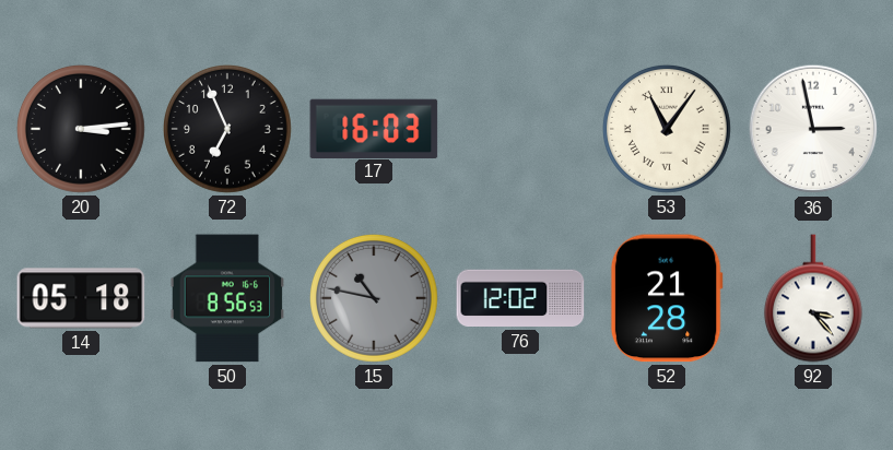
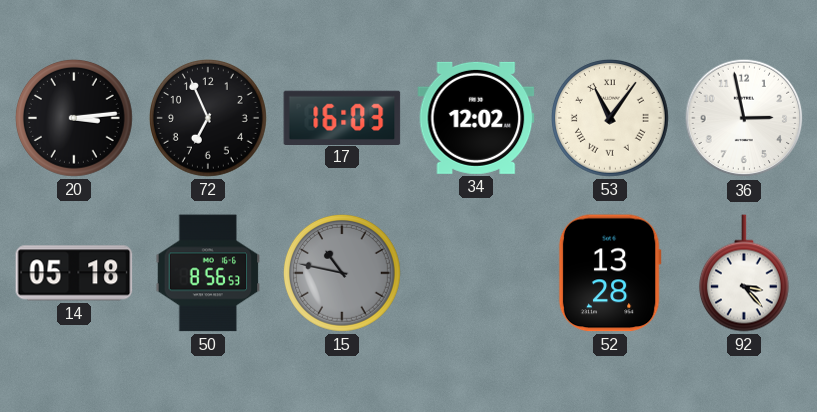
34: none -> 12:02
76: 12:02 -> none
52: 21:28 -> 13:28
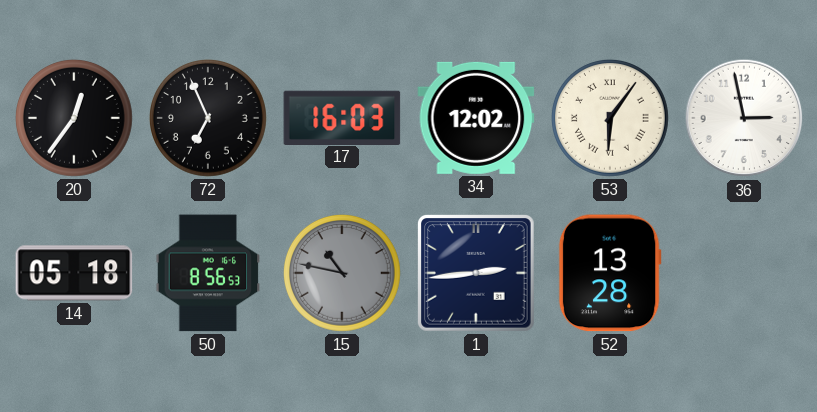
20: 3:14 -> 12:36
53: 11:06 -> 6:06
1: none -> 2:44
92: 3:23 -> none
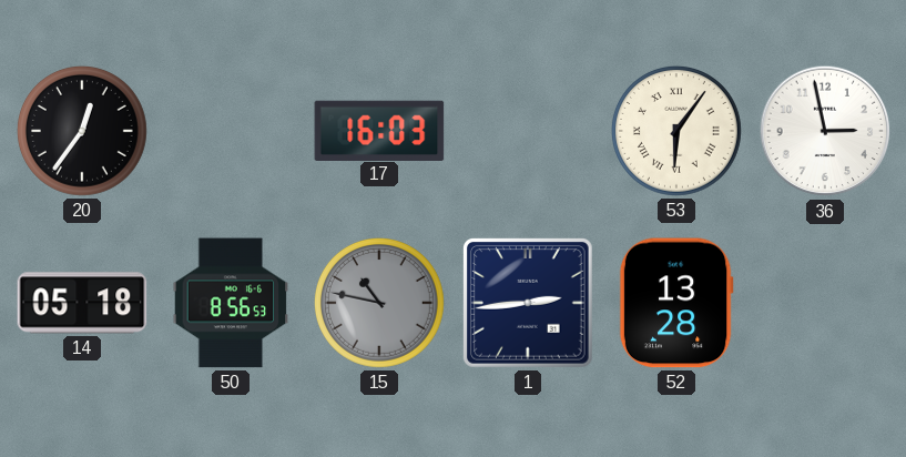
72: 6:56 -> none
34: 12:02 -> none
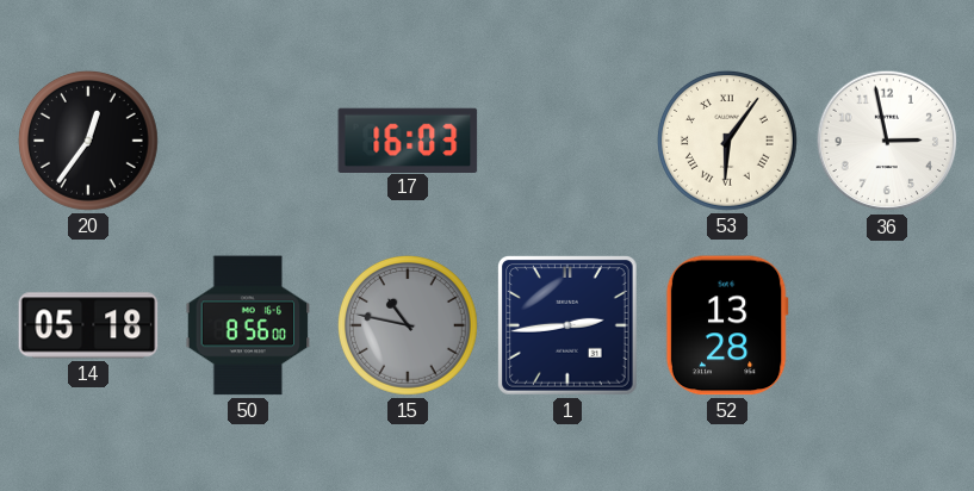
50: 8:56:53 -> 8:56:00
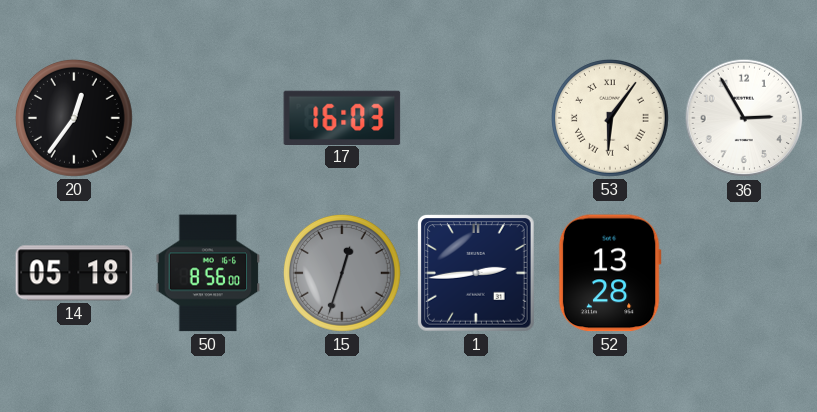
36: 2:58 -> 2:55
15: 10:47 -> 12:33
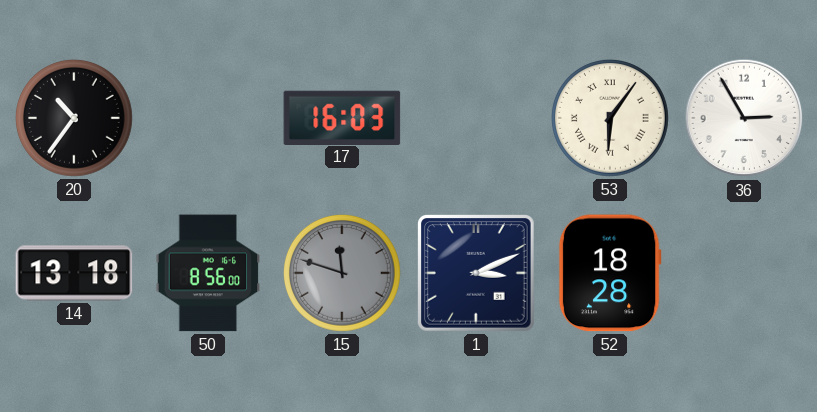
20: 12:36 -> 10:36
14: 05:18 -> 13:18
15: 12:33 -> 11:48
1: 2:44 -> 3:11
52: 13:28 -> 18:28
